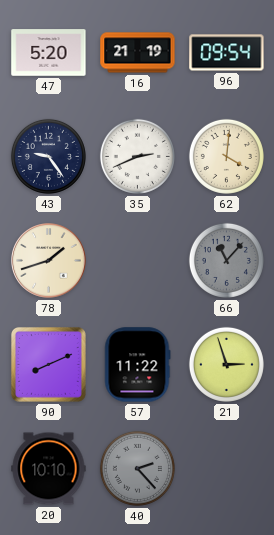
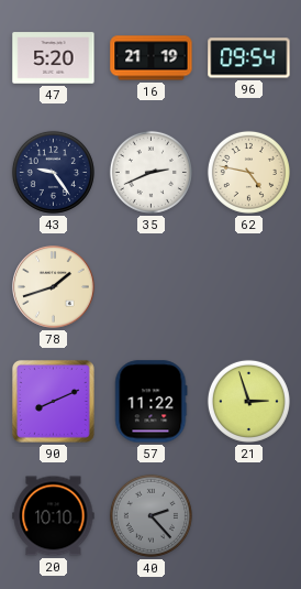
62: 4:01 -> 4:47
66: 11:07 -> none
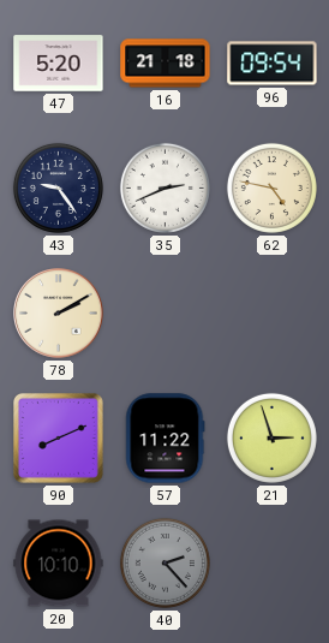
16: 21:19 -> 21:18
78: 1:42 -> 2:10
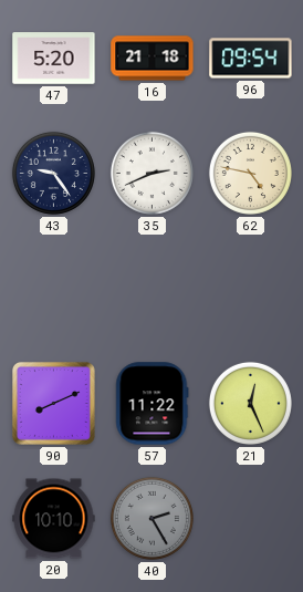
78: 2:10 -> none
21: 2:57 -> 12:26
40: 2:23 -> 2:25
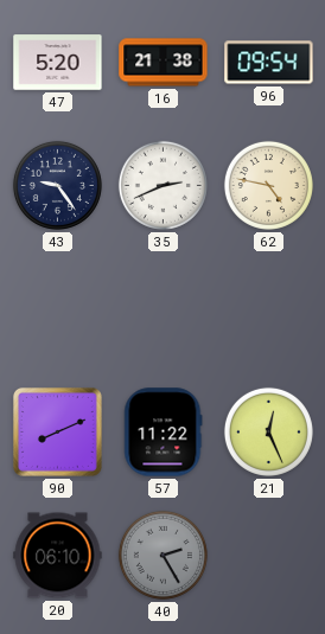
16: 21:18 -> 21:38
20: 10:10 -> 06:10
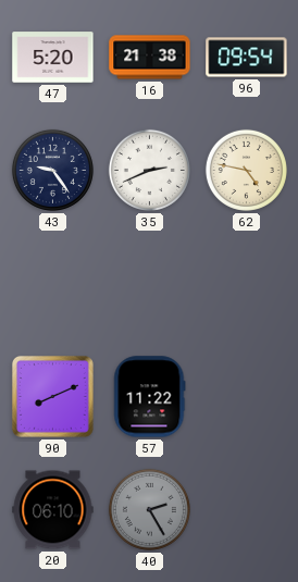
21: 12:26 -> none
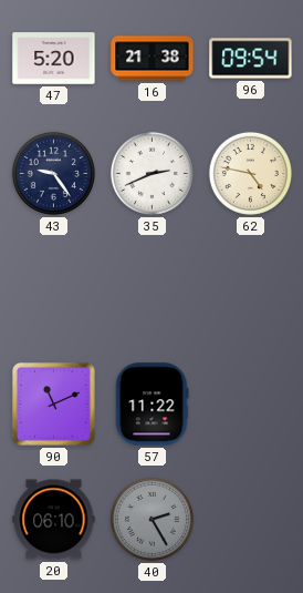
90: 8:11 -> 11:11
